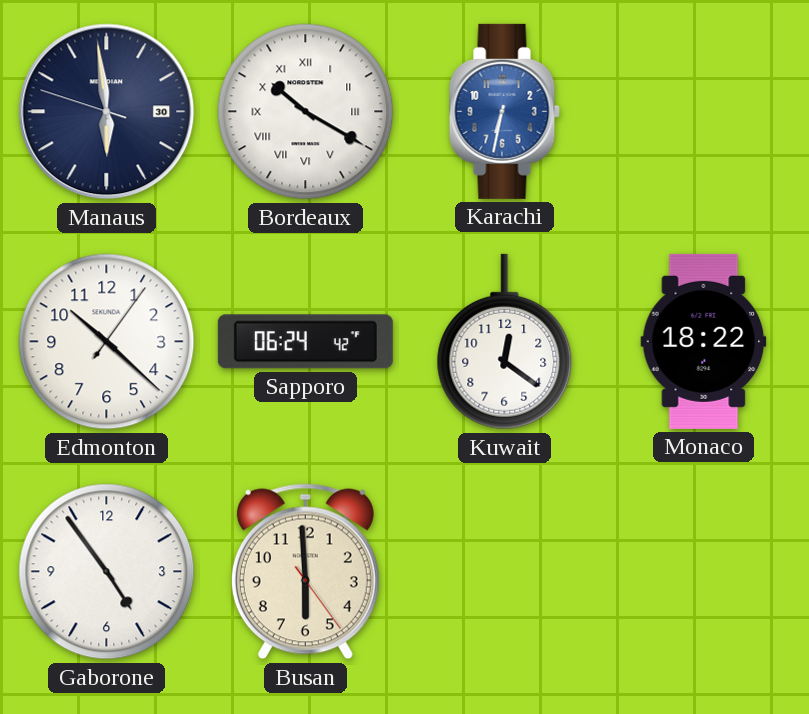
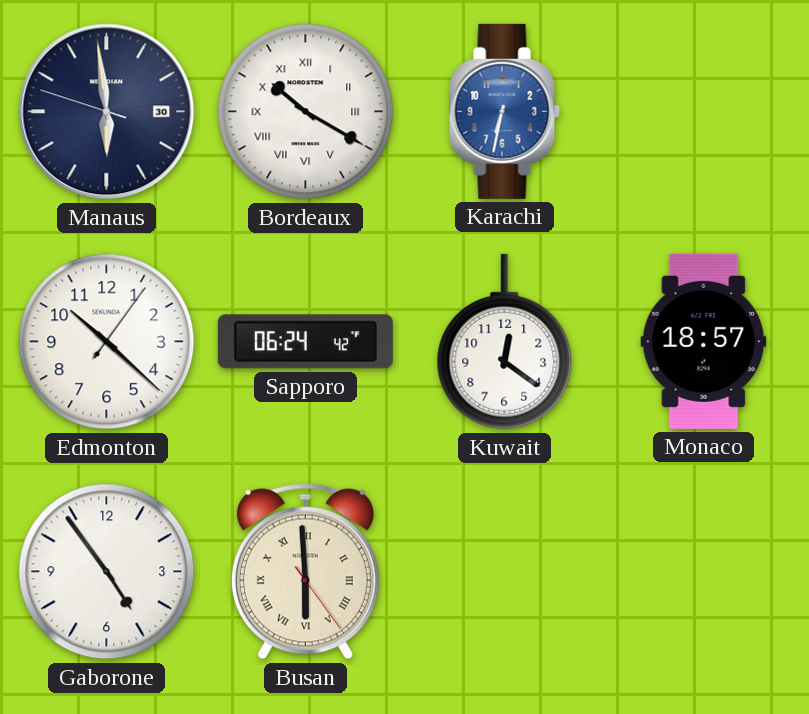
Monaco: 18:22 -> 18:57
Busan numerals: Arabic -> Roman
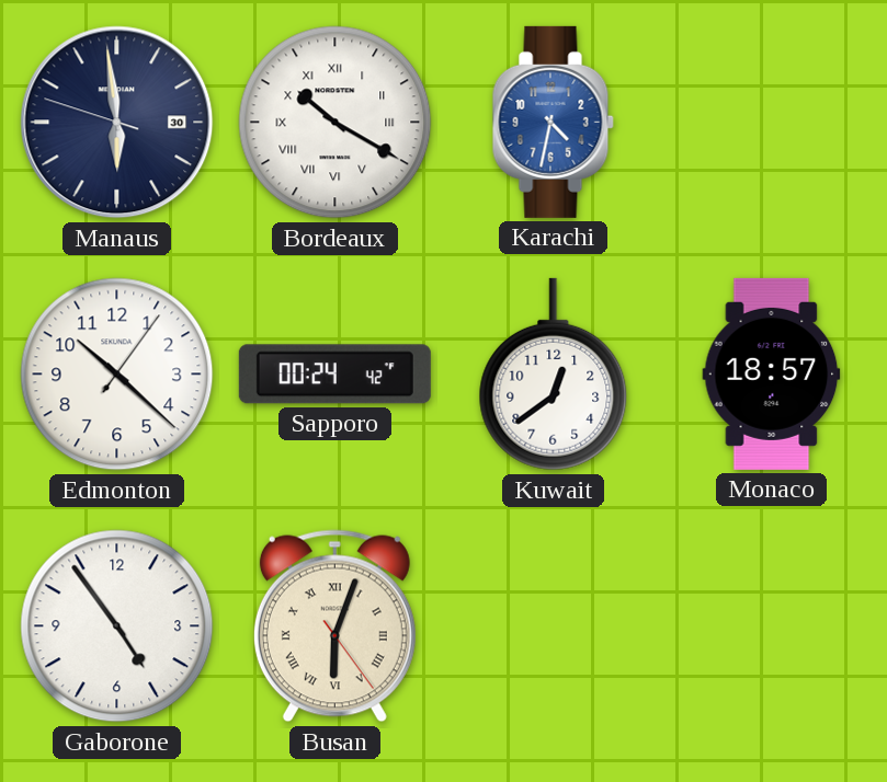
Karachi: 6:32 -> 4:32
Sapporo: 06:24 -> 00:24
Kuwait: 12:21 -> 12:39
Busan: 5:59 -> 6:03
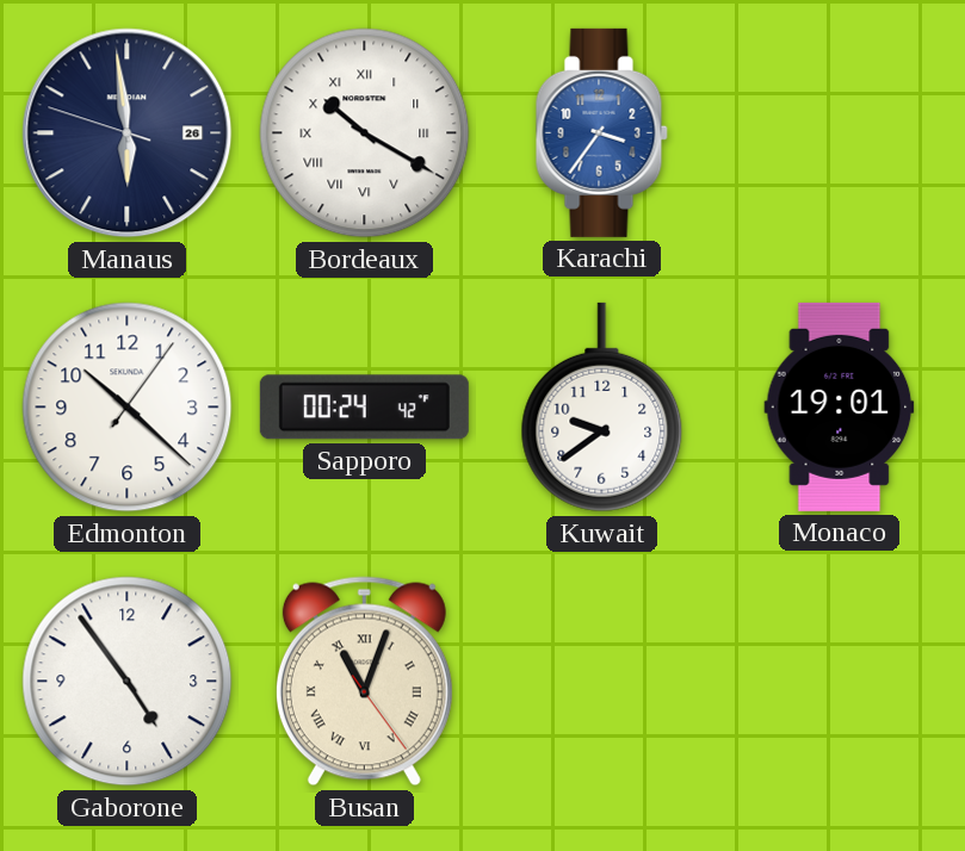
Manaus date: 30 -> 26
Karachi: 4:32 -> 3:36
Kuwait: 12:39 -> 9:39
Monaco: 18:57 -> 19:01
Busan: 6:03 -> 11:03
